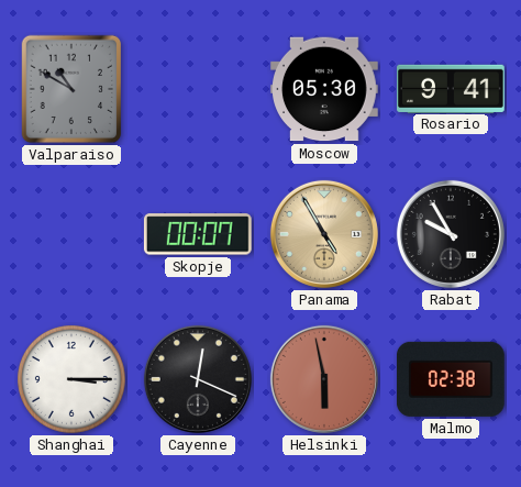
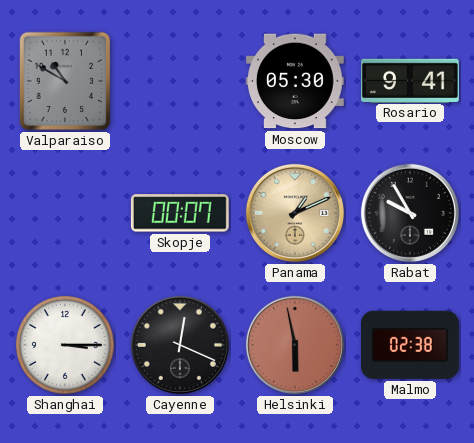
Panama: 4:55 -> 1:11
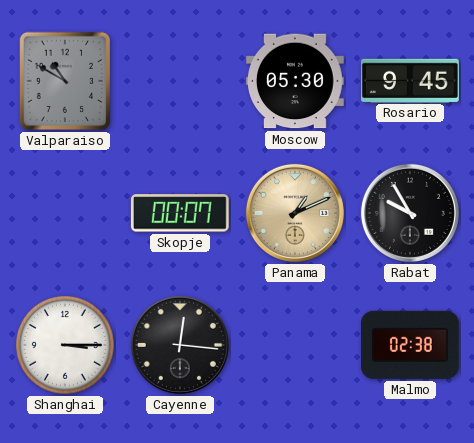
Rosario: 9:41 -> 9:45
Cayenne: 12:19 -> 12:16
Helsinki: 5:58 -> none
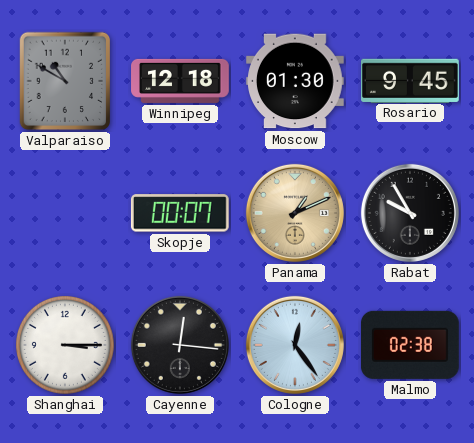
Winnipeg: none -> 12:18
Moscow: 05:30 -> 01:30
Cologne: none -> 12:24
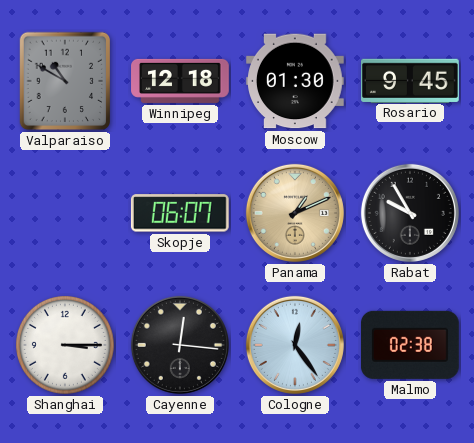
Skopje: 00:07 -> 06:07
